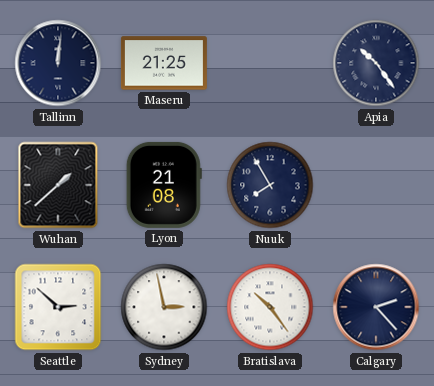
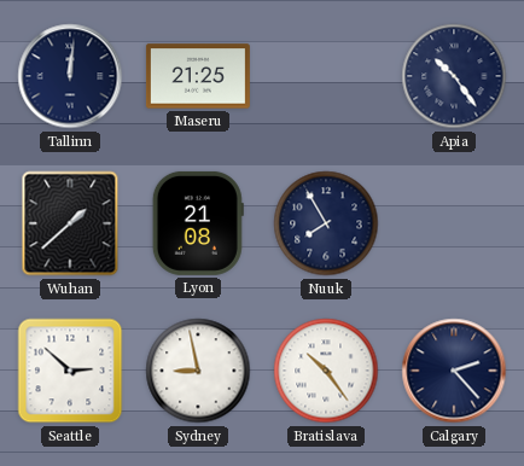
Sydney: 2:58 -> 8:58
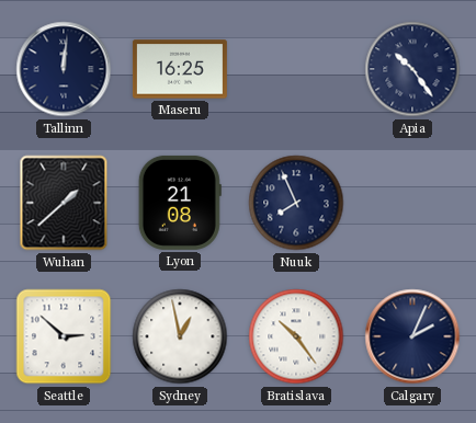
Maseru: 21:25 -> 16:25
Nuuk: 7:55 -> 7:56
Sydney: 8:58 -> 12:58
Calgary: 2:23 -> 2:04
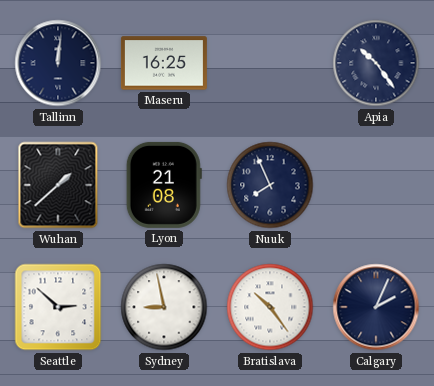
Sydney: 12:58 -> 8:58
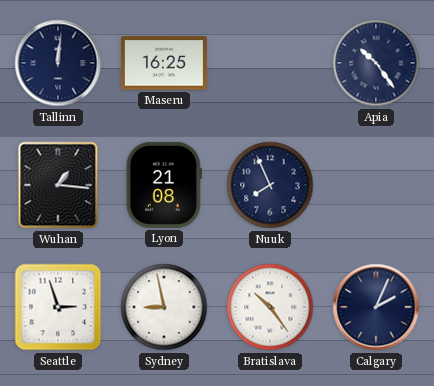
Wuhan: 1:38 -> 1:16
Seattle: 2:52 -> 2:57
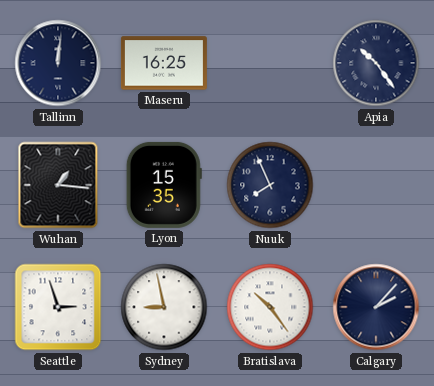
Lyon: 21:08 -> 15:35
Calgary: 2:04 -> 2:07
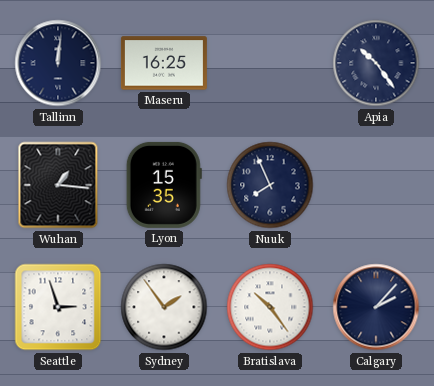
Sydney: 8:58 -> 1:54
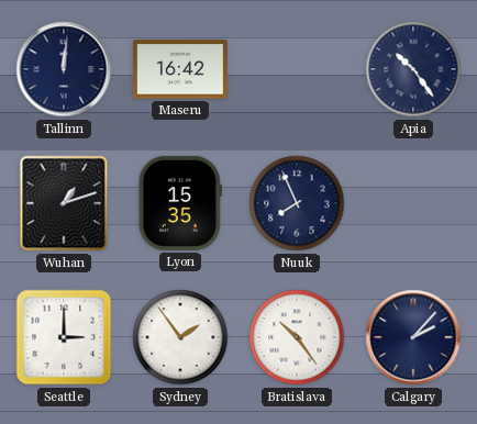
Maseru: 16:25 -> 16:42
Wuhan: 1:16 -> 1:12
Seattle: 2:57 -> 3:00
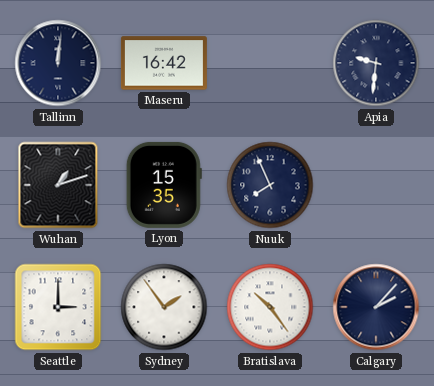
Apia: 10:24 -> 9:31
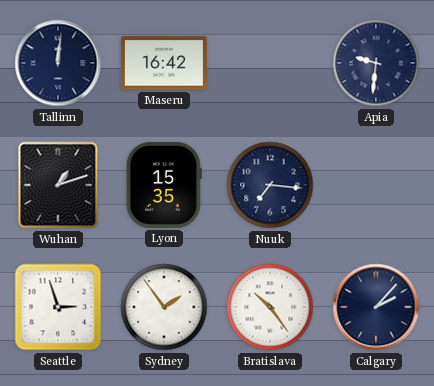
Nuuk: 7:56 -> 7:16
Seattle: 3:00 -> 2:57
